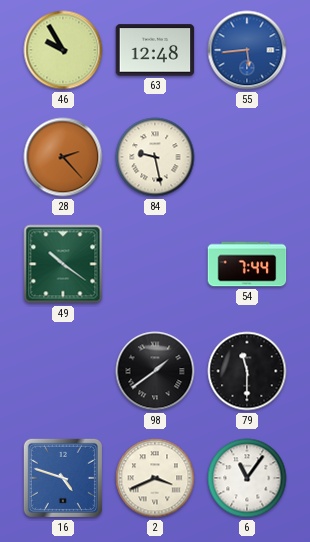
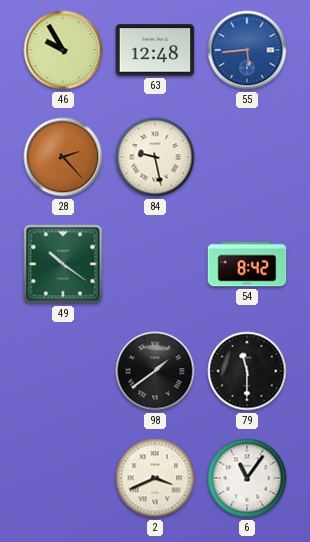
54: 7:44 -> 8:42
16: 4:48 -> none
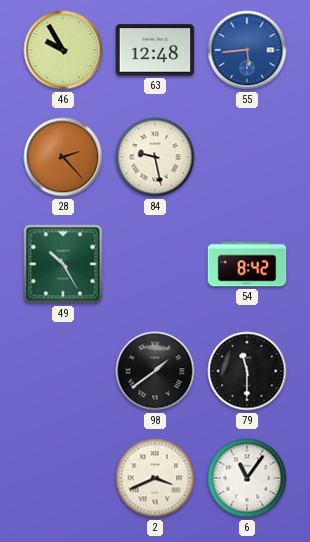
49: 10:21 -> 10:25
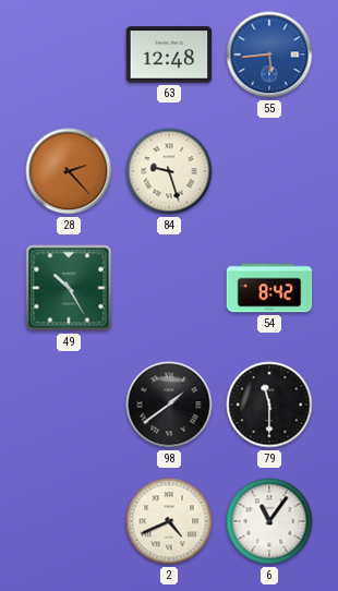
46: 9:55 -> none
84: 9:28 -> 9:27
2: 3:41 -> 4:41
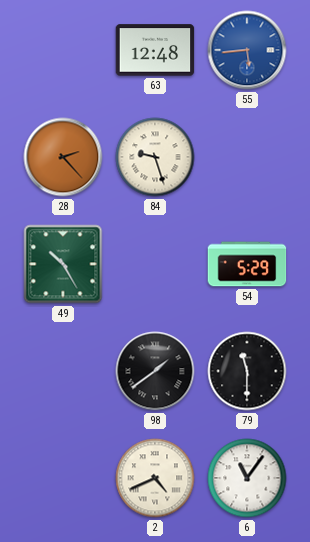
54: 8:42 -> 5:29
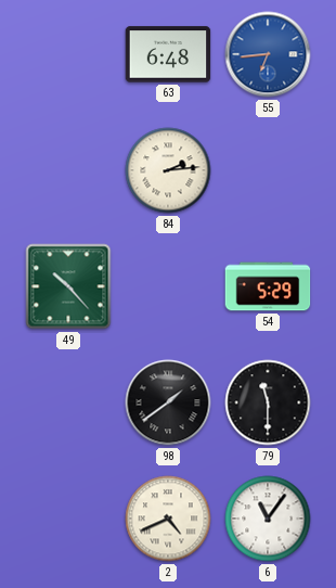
63: 12:48 -> 6:48
55: 5:44 -> 6:44
28: 2:23 -> none
84: 9:27 -> 2:14
49: 10:25 -> 10:23
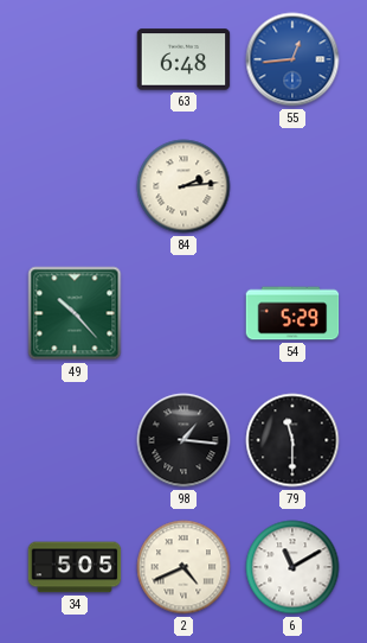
55: 6:44 -> 12:44
98: 1:39 -> 1:16
34: none -> 5:05
6: 11:06 -> 11:10
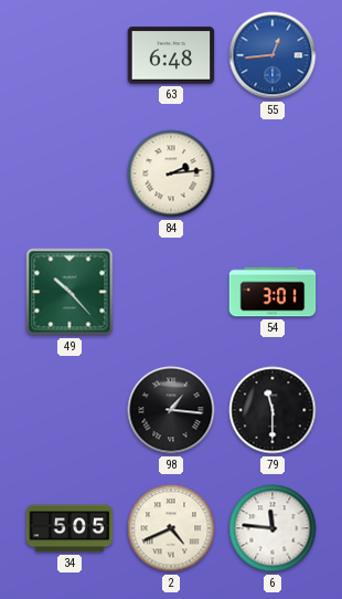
54: 5:29 -> 3:01
6: 11:10 -> 11:46
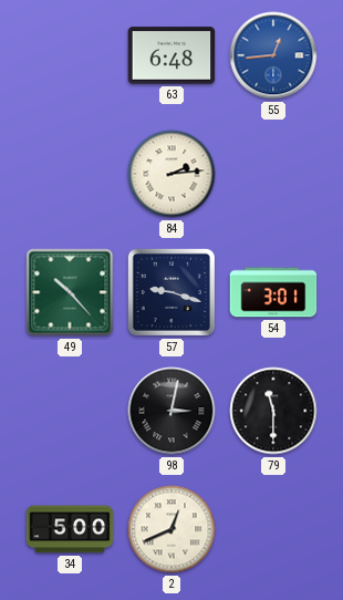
57: none -> 9:18
98: 1:16 -> 3:02
34: 5:05 -> 5:00
2: 4:41 -> 12:41
6: 11:46 -> none
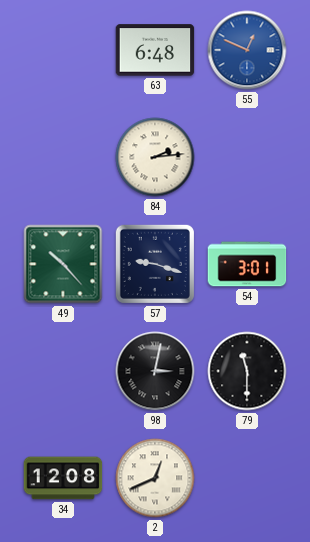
55: 12:44 -> 12:49
34: 5:00 -> 12:08
